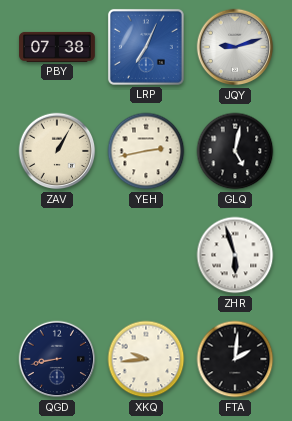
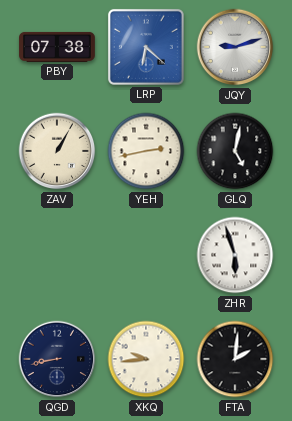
LRP: 7:04 -> 6:22
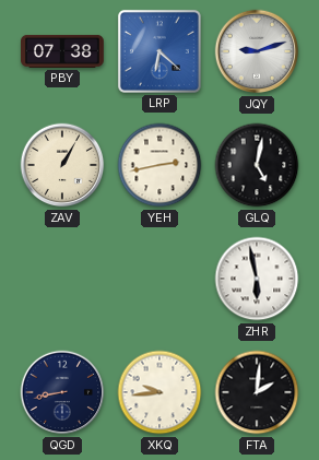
ZHR: 5:57 -> 5:58
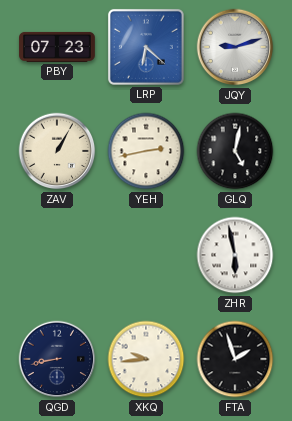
PBY: 07:38 -> 07:23
FTA: 2:01 -> 1:57
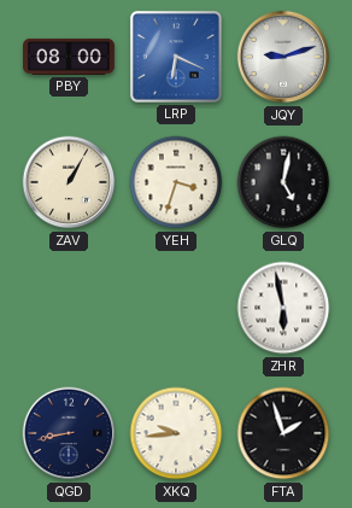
PBY: 07:23 -> 08:00
LRP: 6:22 -> 6:19
YEH: 2:43 -> 3:33
